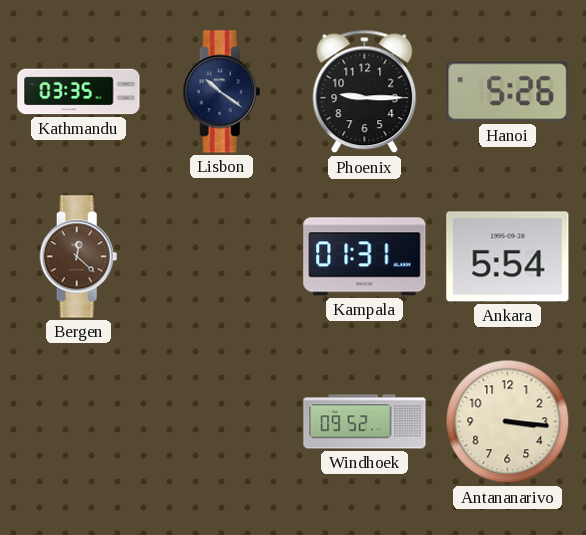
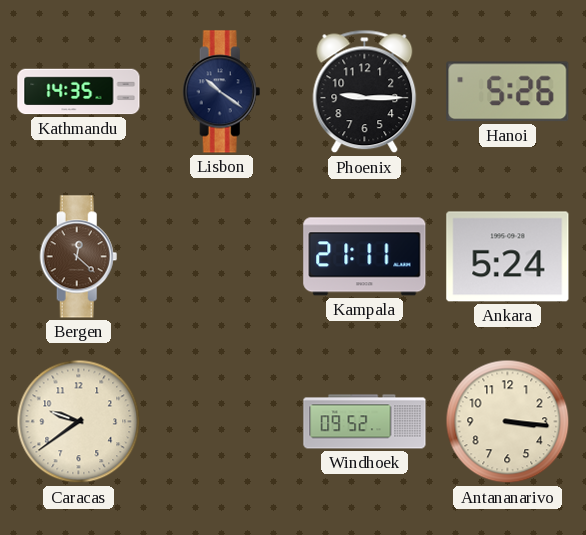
Kathmandu: 03:35 -> 14:35
Kampala: 01:31 -> 21:11
Ankara: 5:54 -> 5:24
Caracas: none -> 9:39
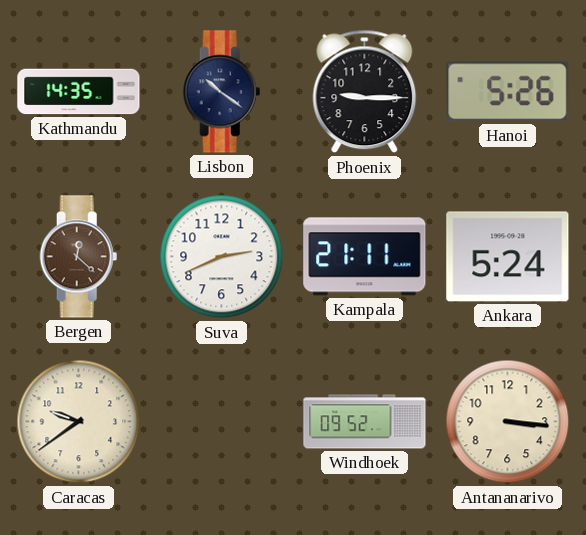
Suva: none -> 2:41
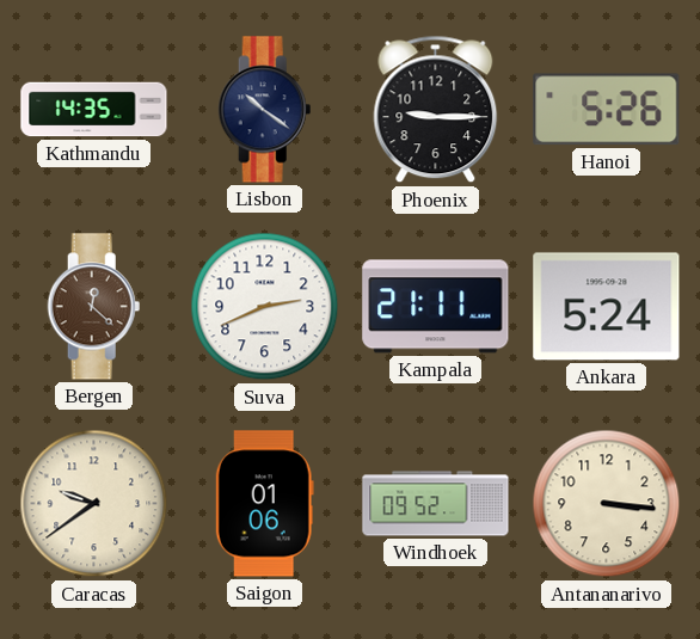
Saigon: none -> 01:06
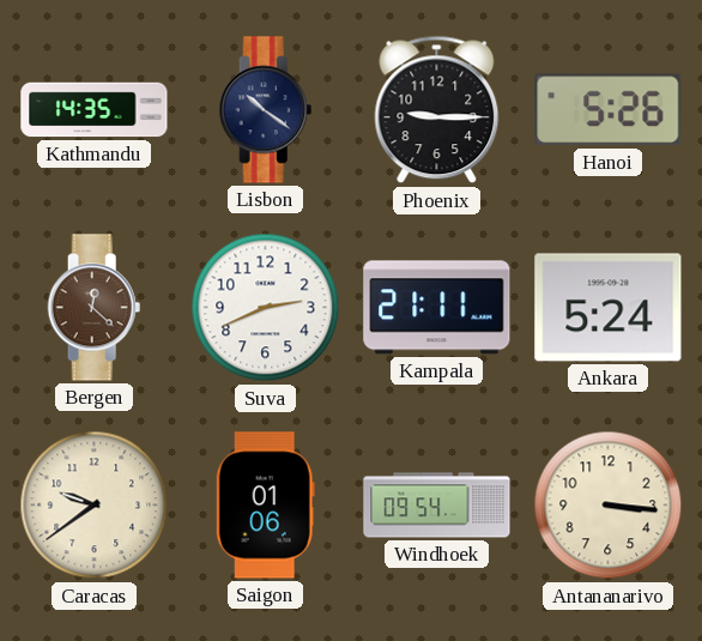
Windhoek: 09:52 -> 09:54
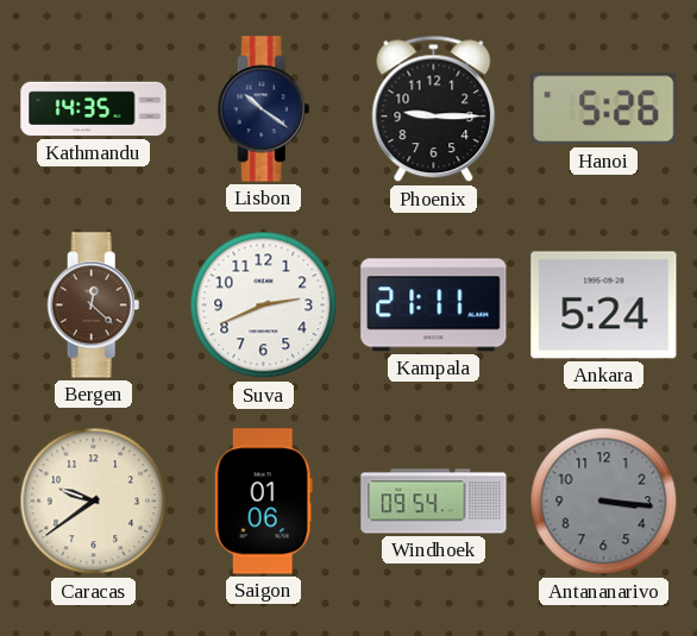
Antananarivo dial: cream -> grey
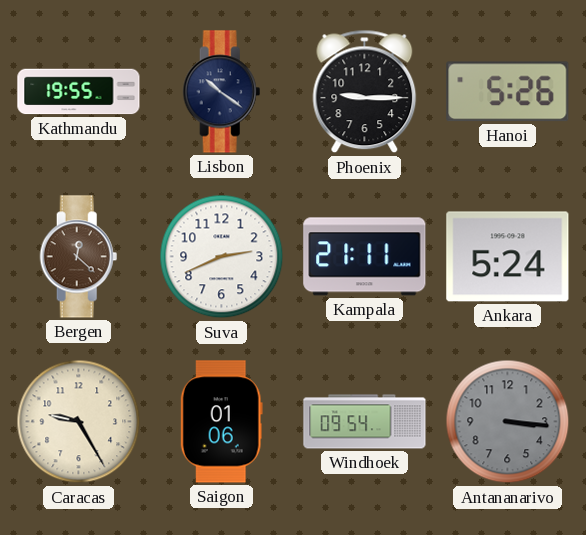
Kathmandu: 14:35 -> 19:55
Caracas: 9:39 -> 9:25
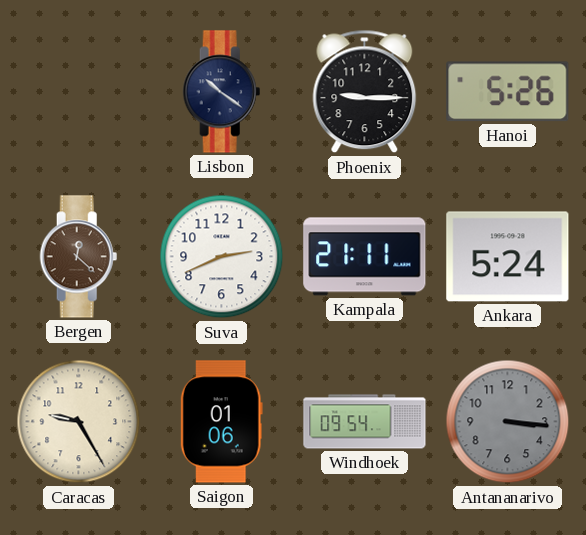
Kathmandu: 19:55 -> none
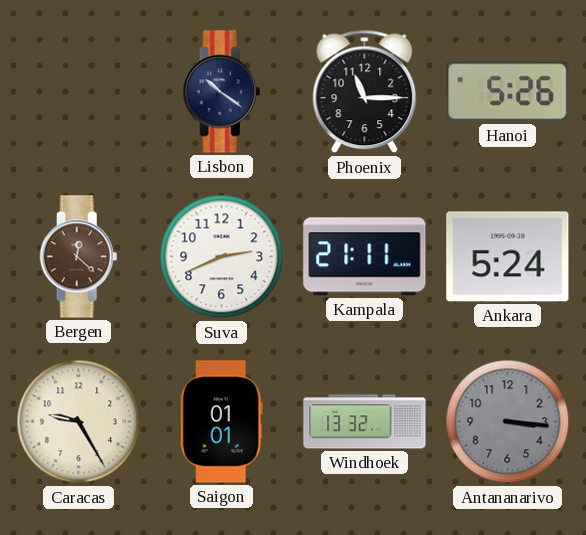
Phoenix: 9:15 -> 11:15
Saigon: 01:06 -> 01:01
Windhoek: 09:54 -> 13:32
